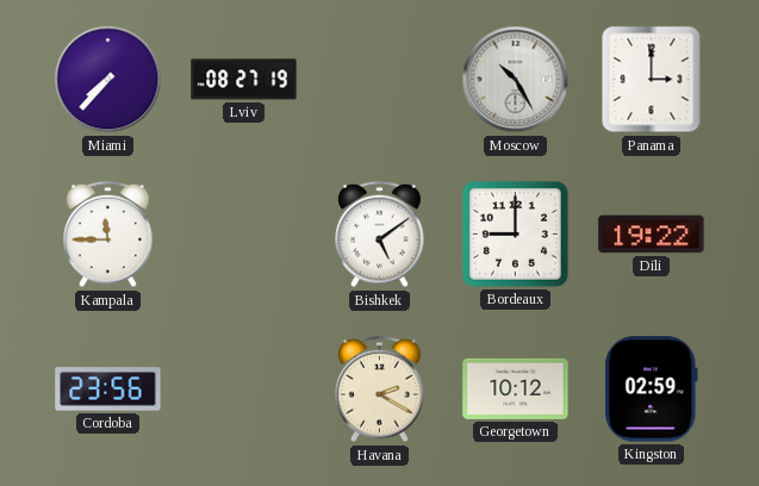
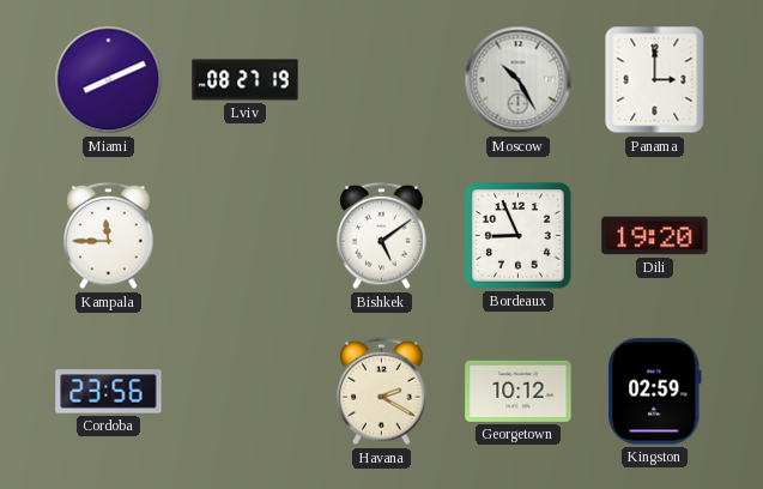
Miami: 7:37 -> 8:11
Bordeaux: 9:00 -> 8:56
Dili: 19:22 -> 19:20
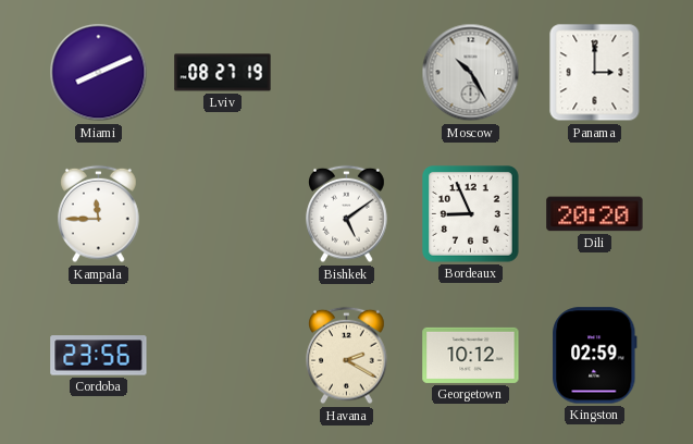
Dili: 19:20 -> 20:20
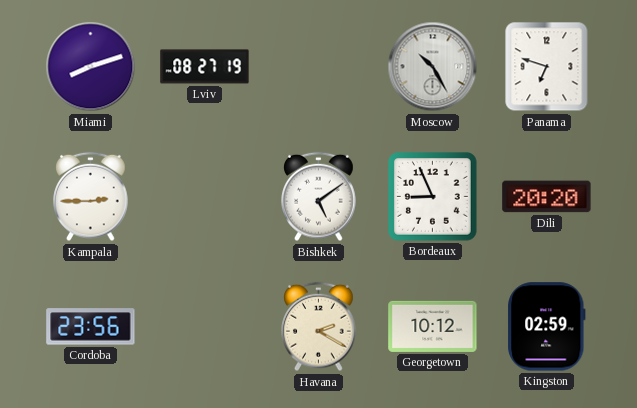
Miami: 8:11 -> 8:12
Panama: 3:00 -> 6:48
Kampala: 11:45 -> 2:45
